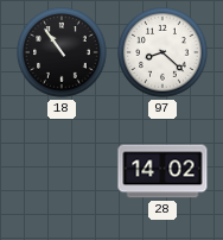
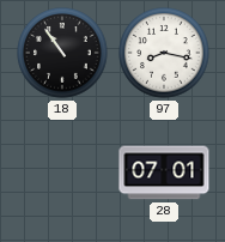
97: 8:22 -> 8:17
28: 14:02 -> 07:01
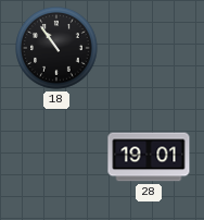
97: 8:17 -> none
28: 07:01 -> 19:01
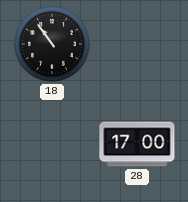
28: 19:01 -> 17:00
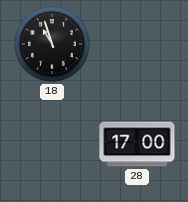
18: 10:54 -> 10:57
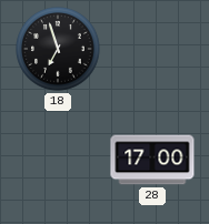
18: 10:57 -> 6:57
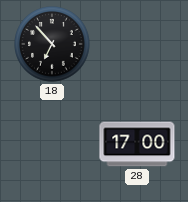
18: 6:57 -> 6:53
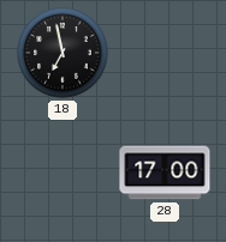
18: 6:53 -> 6:58
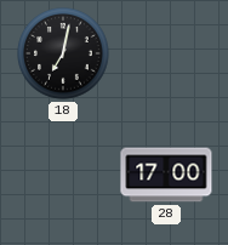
18: 6:58 -> 7:02
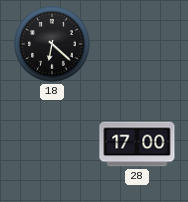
18: 7:02 -> 6:22
